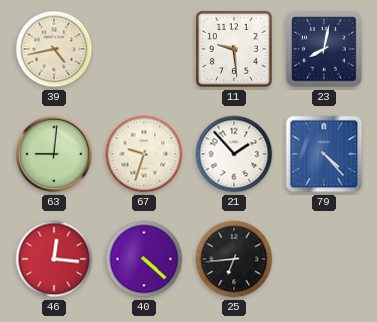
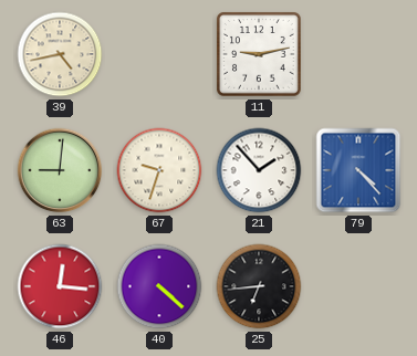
11: 9:29 -> 9:13
23: 8:02 -> none
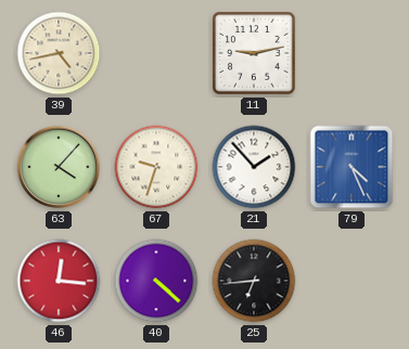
63: 9:01 -> 4:07
79: 4:23 -> 4:26
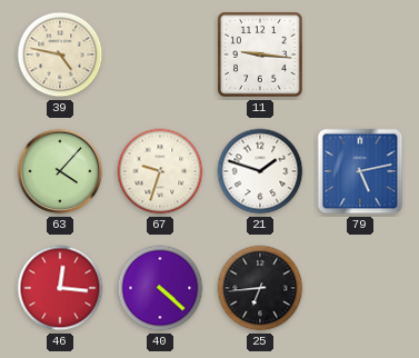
39: 4:43 -> 4:47
11: 9:13 -> 9:16
21: 1:53 -> 1:48
79: 4:26 -> 5:13
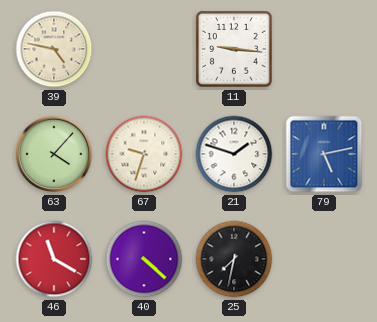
46: 12:16 -> 11:20
25: 6:44 -> 7:32
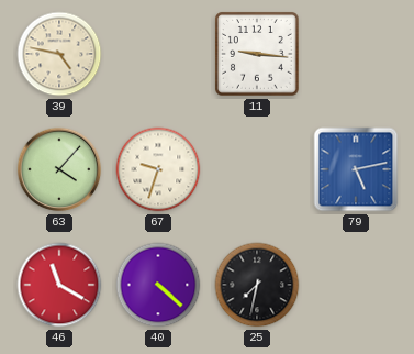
21: 1:48 -> none
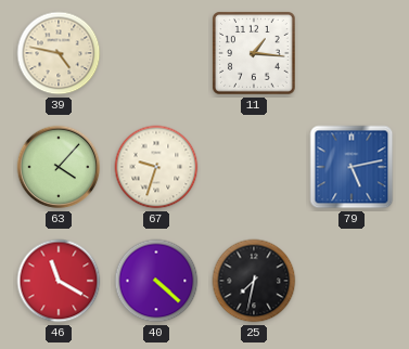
11: 9:16 -> 1:16
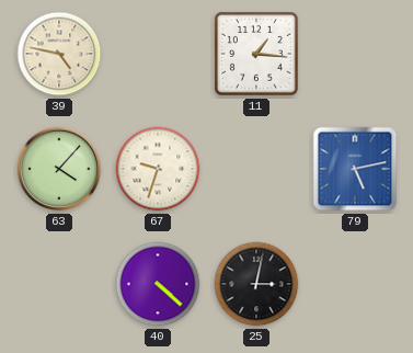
46: 11:20 -> none
25: 7:32 -> 3:02
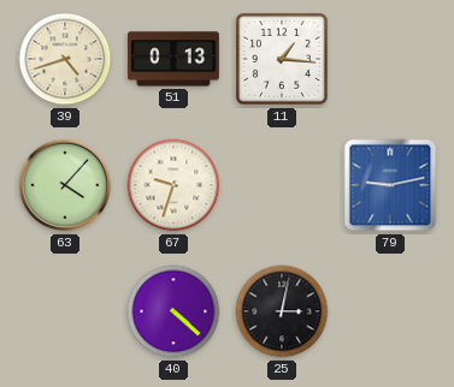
39: 4:47 -> 4:42
51: none -> 0:13
79: 5:13 -> 9:13
